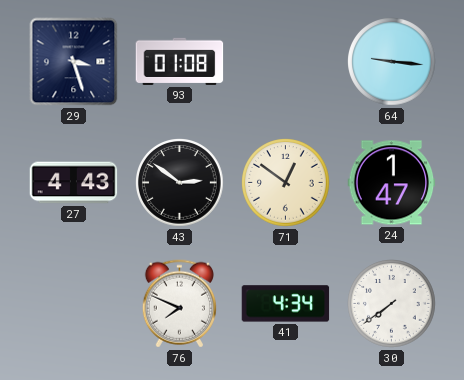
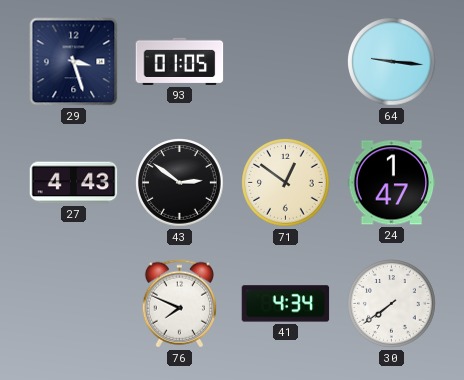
93: 01:08 -> 01:05
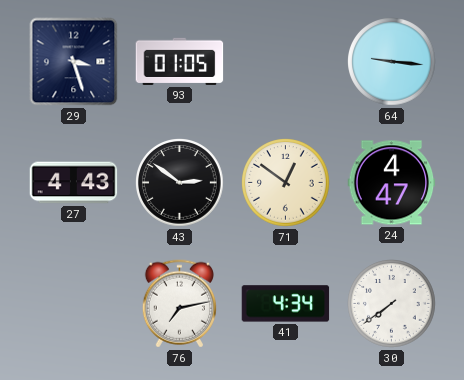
24: 1:47 -> 4:47
76: 7:49 -> 7:13
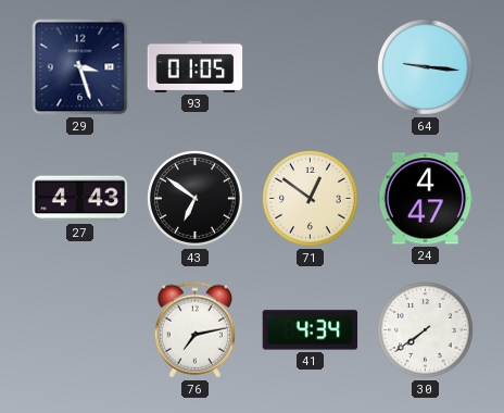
43: 2:51 -> 6:51
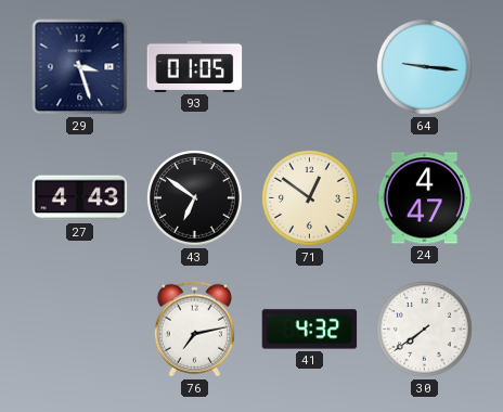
41: 4:34 -> 4:32
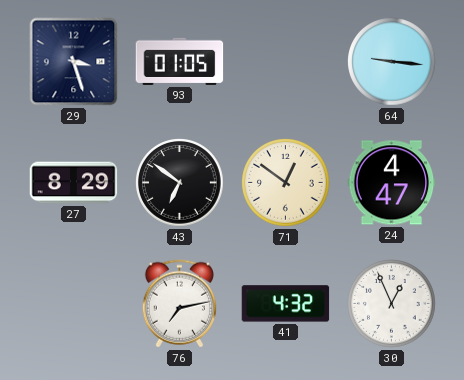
27: 4:43 -> 8:29
30: 7:39 -> 12:56
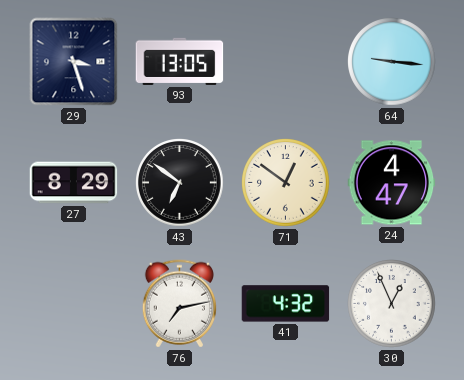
93: 01:05 -> 13:05
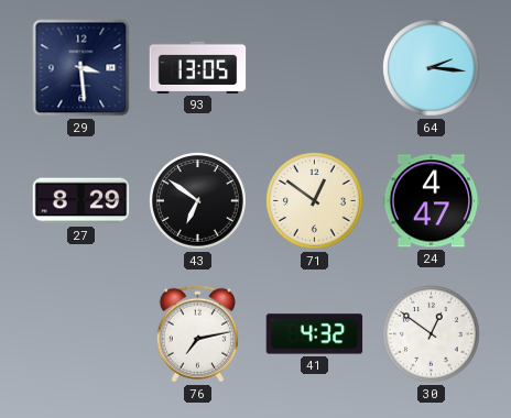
29: 3:27 -> 3:29
64: 9:16 -> 2:16
30: 12:56 -> 12:51
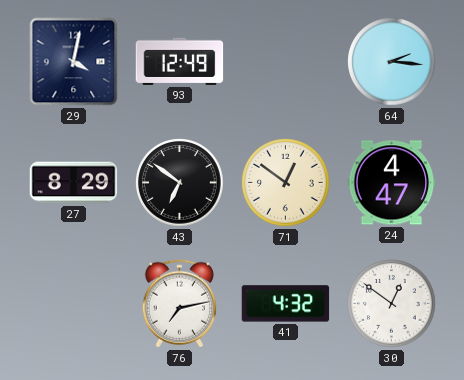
29: 3:29 -> 4:02
93: 13:05 -> 12:49
